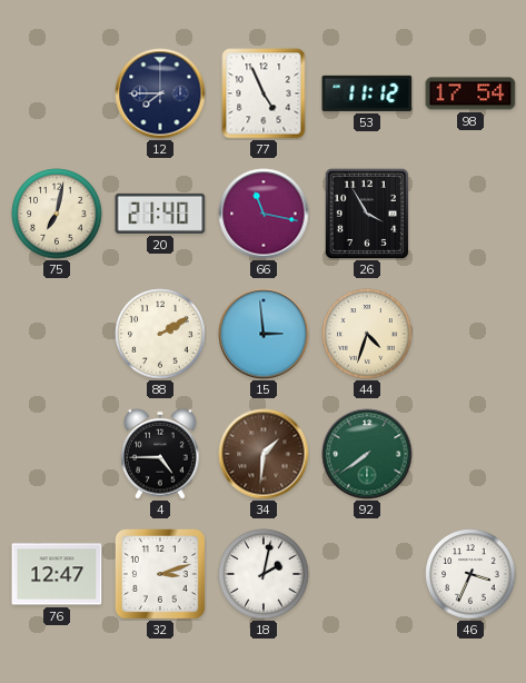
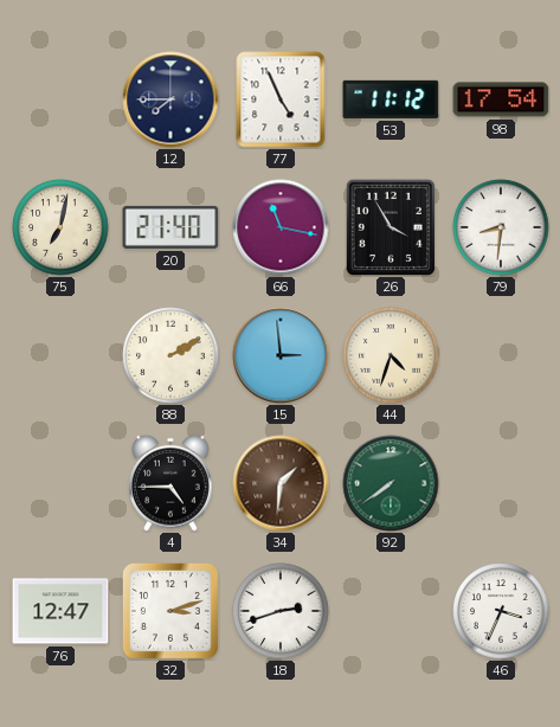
79: none -> 8:31
18: 2:02 -> 2:42
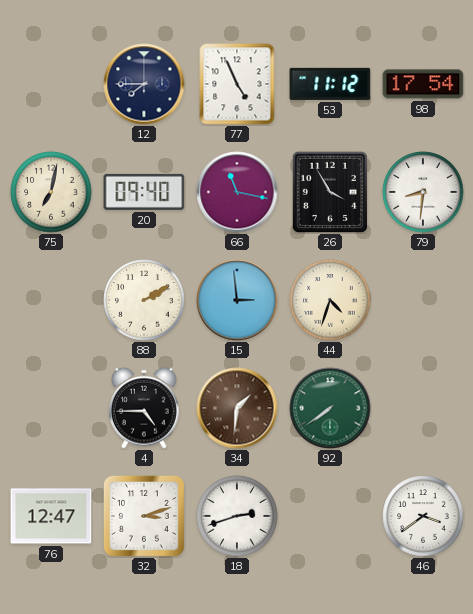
20: 21:40 -> 09:40
46: 3:34 -> 3:39
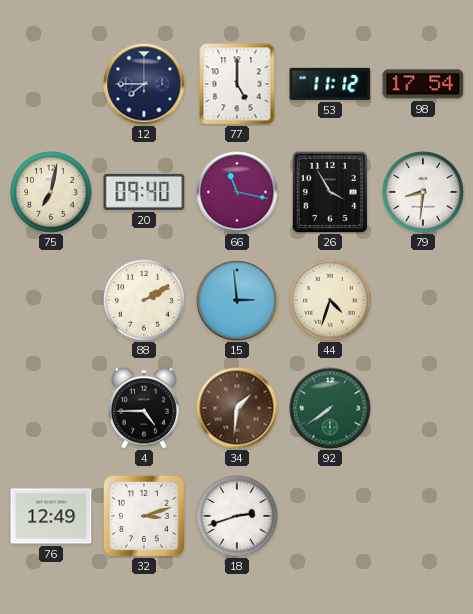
77: 4:56 -> 5:00
76: 12:47 -> 12:49
46: 3:39 -> none
